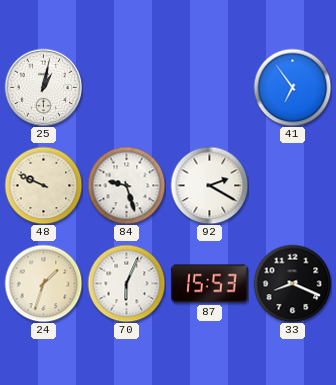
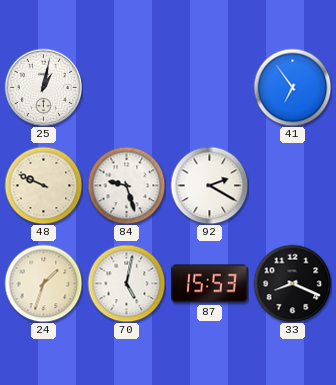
70: 6:04 -> 5:02
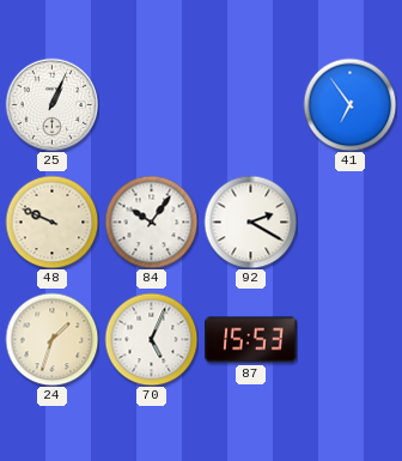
25: 1:02 -> 1:04
84: 9:27 -> 10:06
70: 5:02 -> 5:04
33: 8:19 -> none
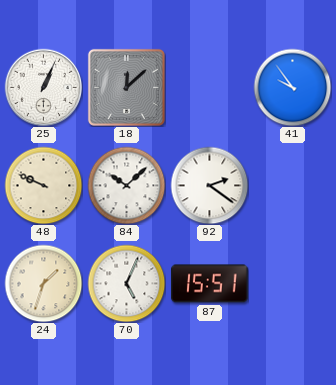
18: none -> 12:08
41: 6:54 -> 9:54
84: 10:06 -> 10:08
92: 2:20 -> 2:21
87: 15:53 -> 15:51
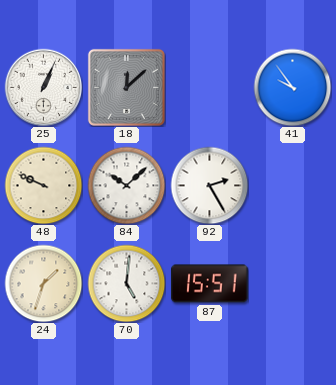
92: 2:21 -> 2:25
70: 5:04 -> 5:01
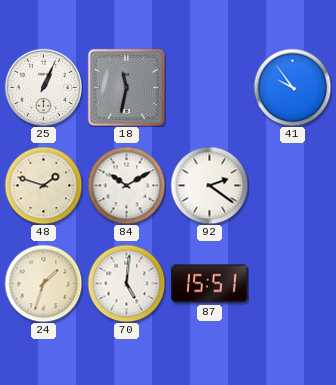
18: 12:08 -> 11:32
48: 9:49 -> 1:48
84: 10:08 -> 10:10
92: 2:25 -> 2:21
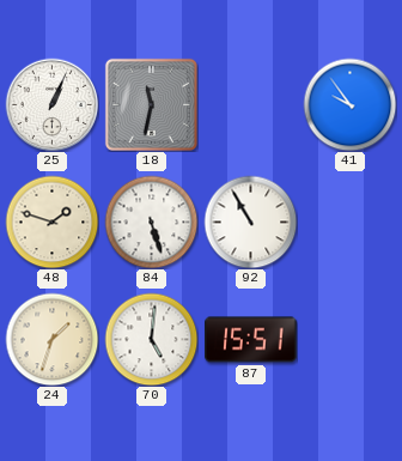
84: 10:10 -> 5:27
92: 2:21 -> 10:55
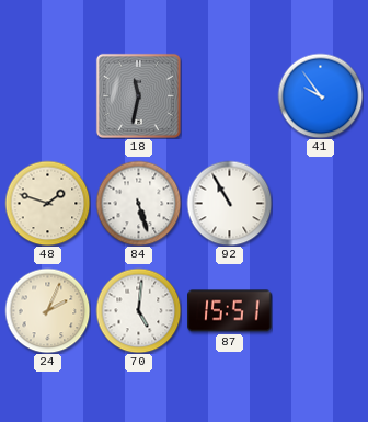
25: 1:04 -> none
24: 1:33 -> 2:04
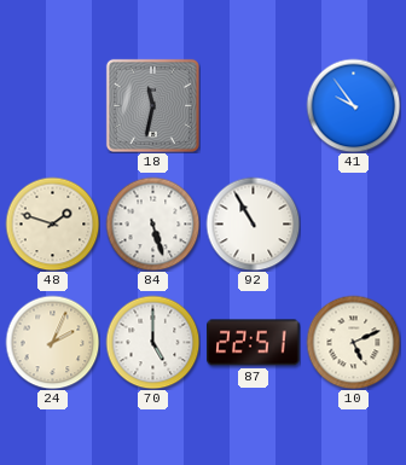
70: 5:01 -> 5:00
87: 15:51 -> 22:51
10: none -> 5:11
